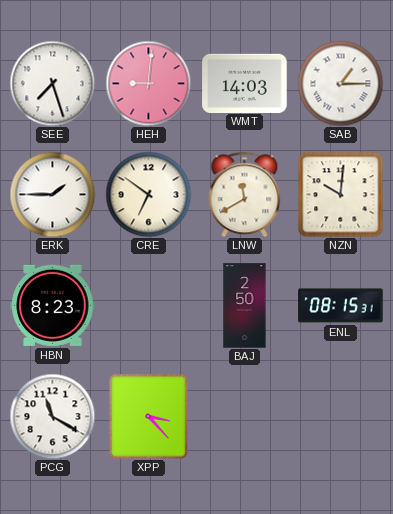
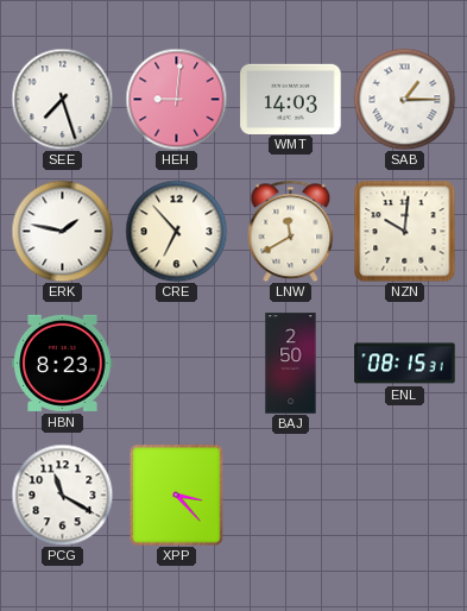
ERK: 1:45 -> 1:47
CRE: 6:51 -> 6:53
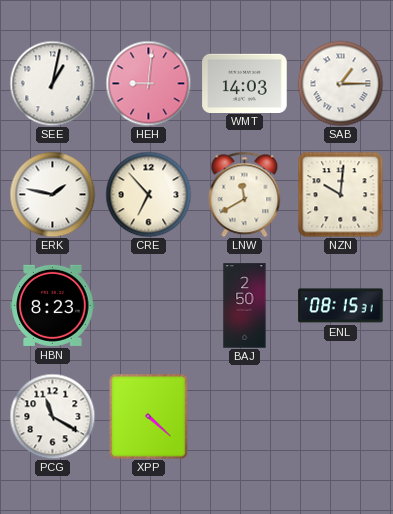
SEE: 7:27 -> 1:02
XPP: 3:23 -> 4:22
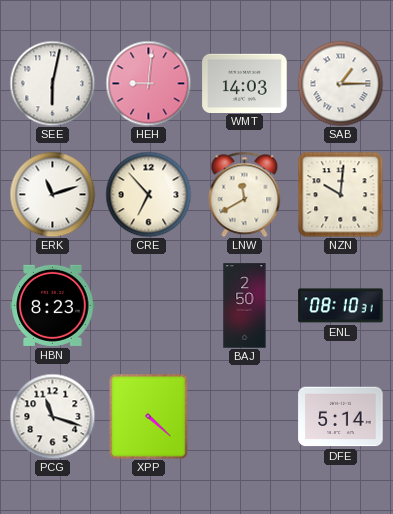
SEE: 1:02 -> 6:02
ERK: 1:47 -> 11:12
ENL: 08:15 -> 08:10
PCG: 11:20 -> 11:18
DFE: none -> 5:14
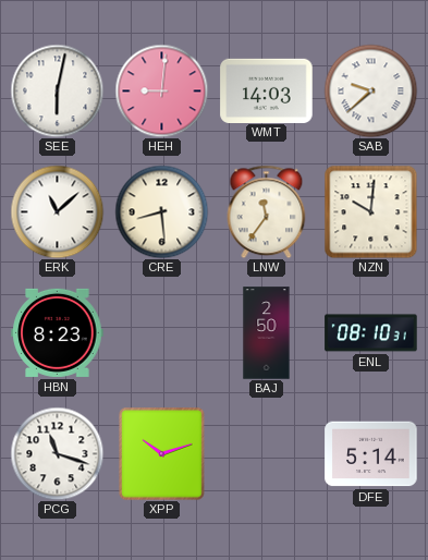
SAB: 1:15 -> 9:38
ERK: 11:12 -> 11:08
CRE: 6:53 -> 8:29
LNW: 11:40 -> 11:36
XPP: 4:22 -> 10:12
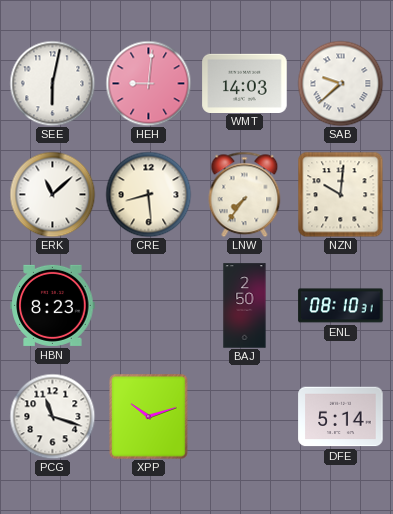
LNW: 11:36 -> 7:36
